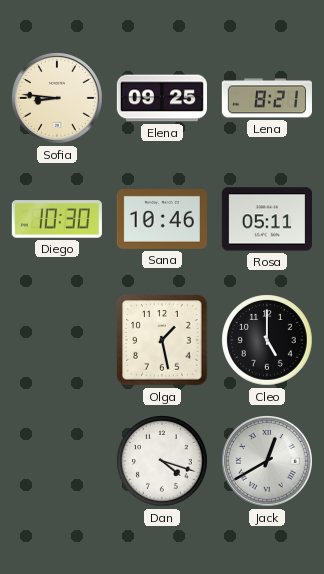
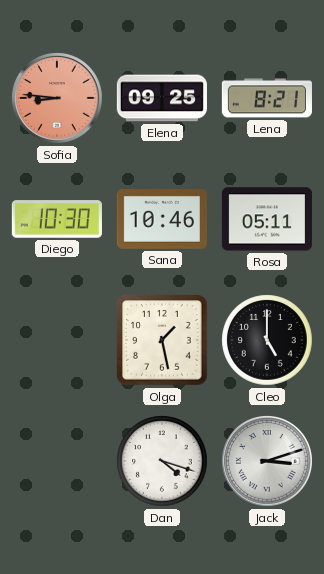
Sofia dial: cream -> salmon
Jack: 12:40 -> 3:12
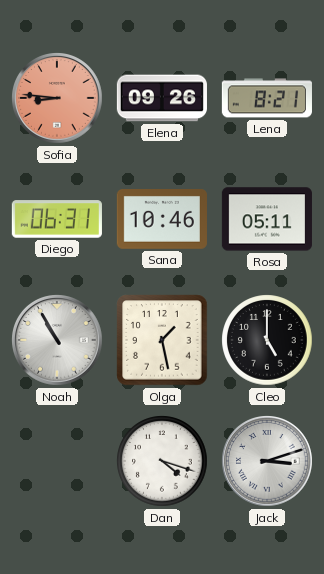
Elena: 09:25 -> 09:26
Diego: 10:30 -> 06:31
Noah: none -> 10:55
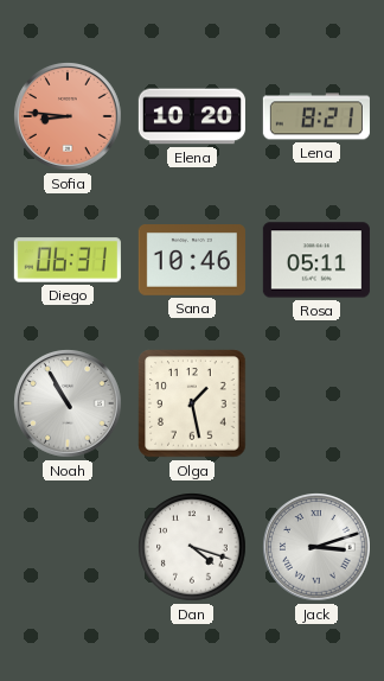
Elena: 09:26 -> 10:20
Cleo: 5:00 -> none
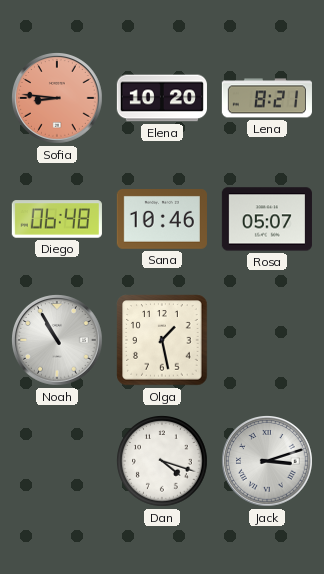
Diego: 06:31 -> 06:48
Rosa: 05:11 -> 05:07
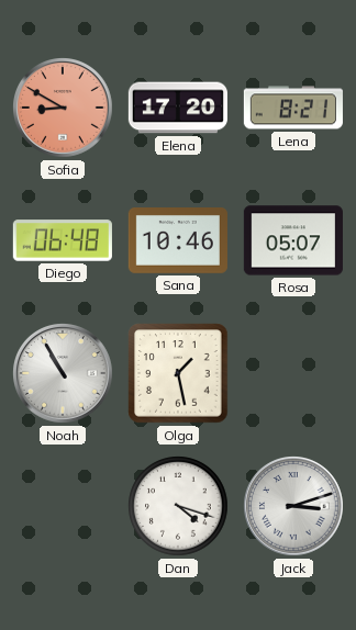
Sofia: 8:46 -> 8:50
Elena: 10:20 -> 17:20
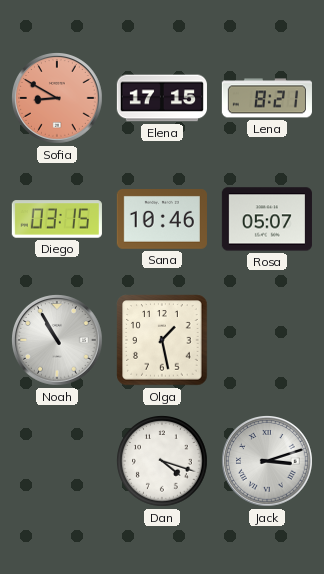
Elena: 17:20 -> 17:15
Diego: 06:48 -> 03:15
